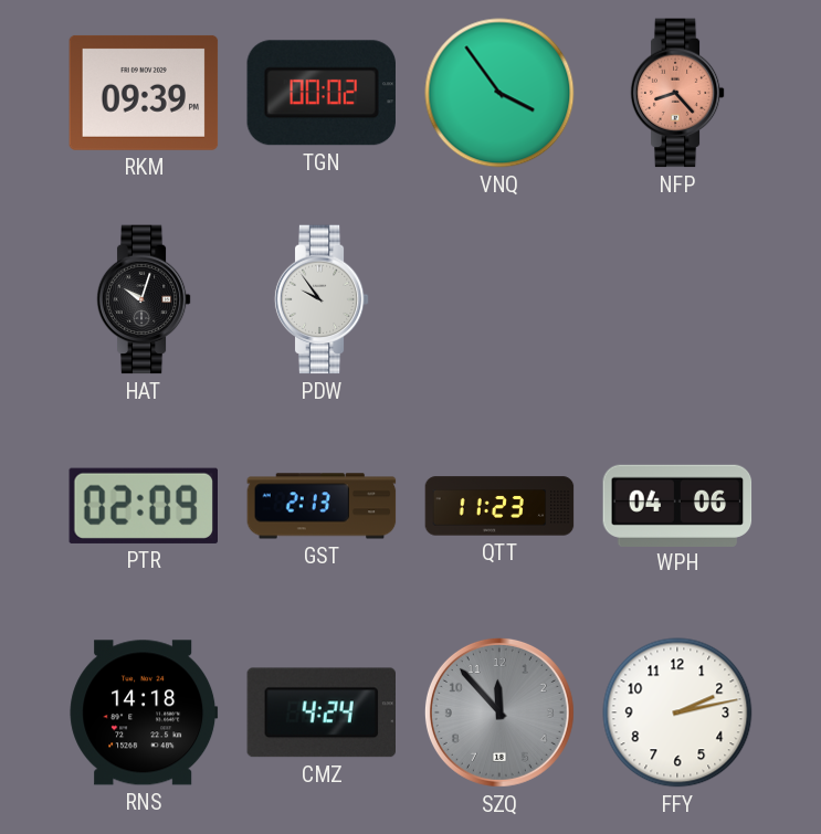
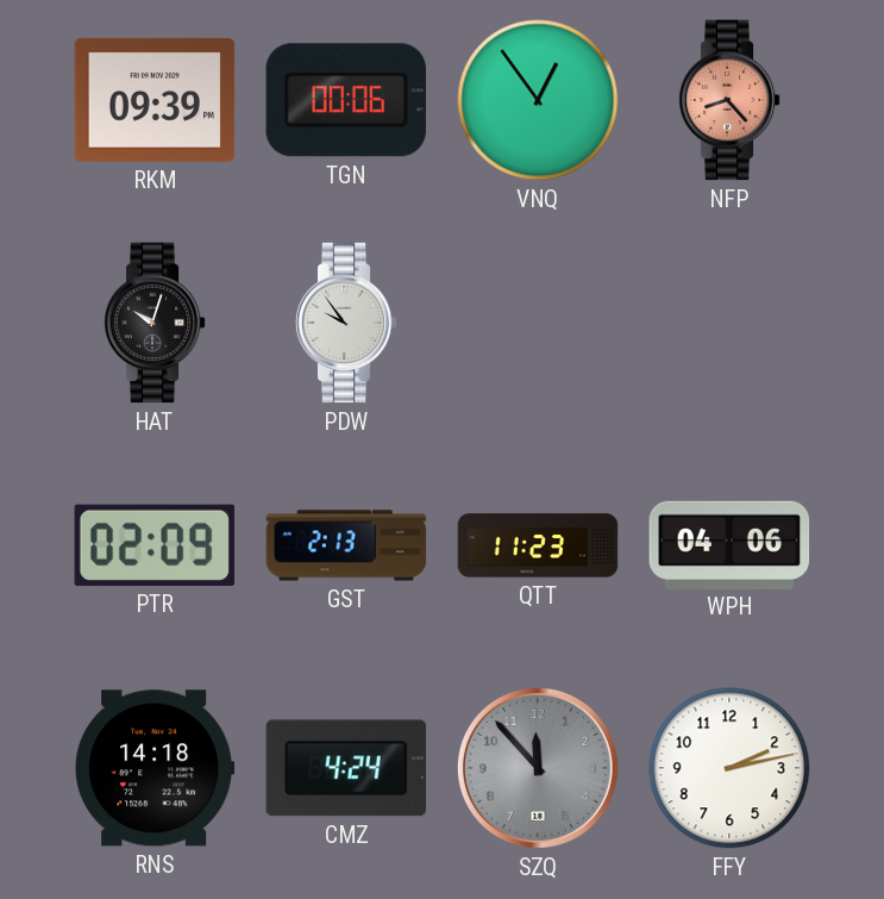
TGN: 00:02 -> 00:06
VNQ: 3:54 -> 12:54
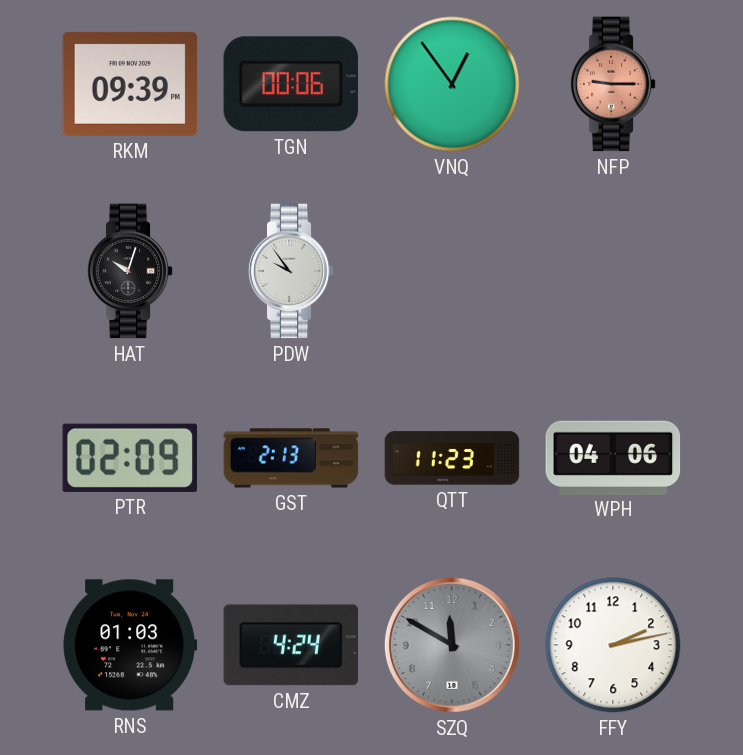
NFP: 8:23 -> 9:15
RNS: 14:18 -> 01:03
SZQ: 11:53 -> 11:50
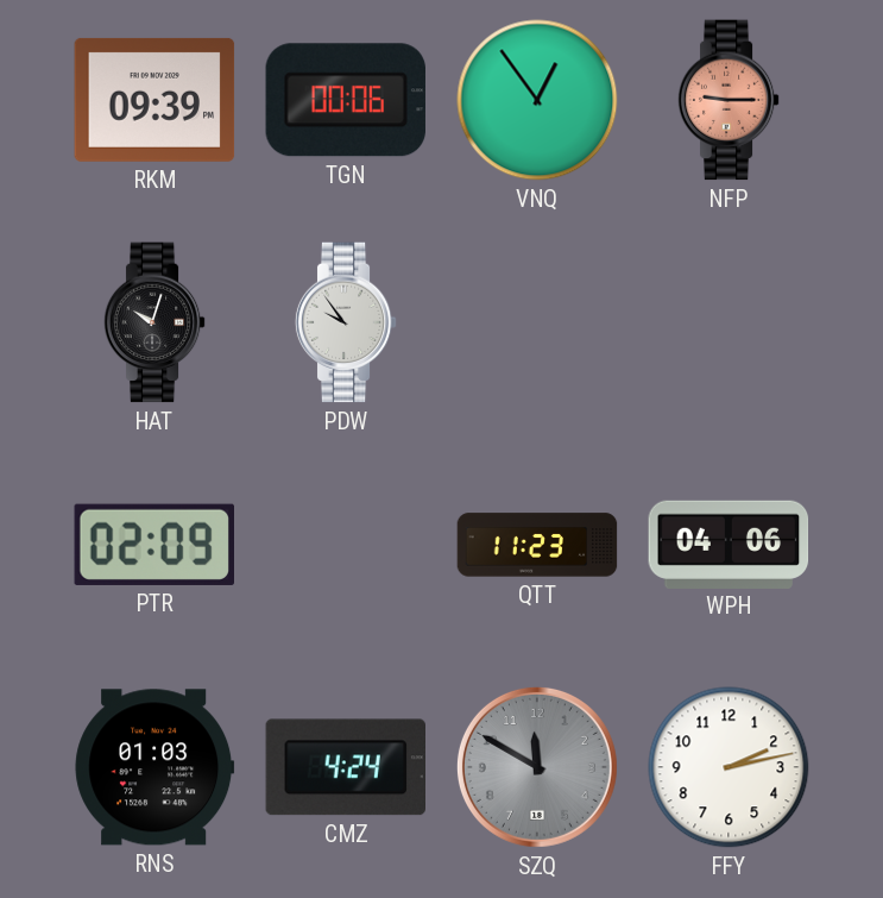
GST: 2:13 -> none
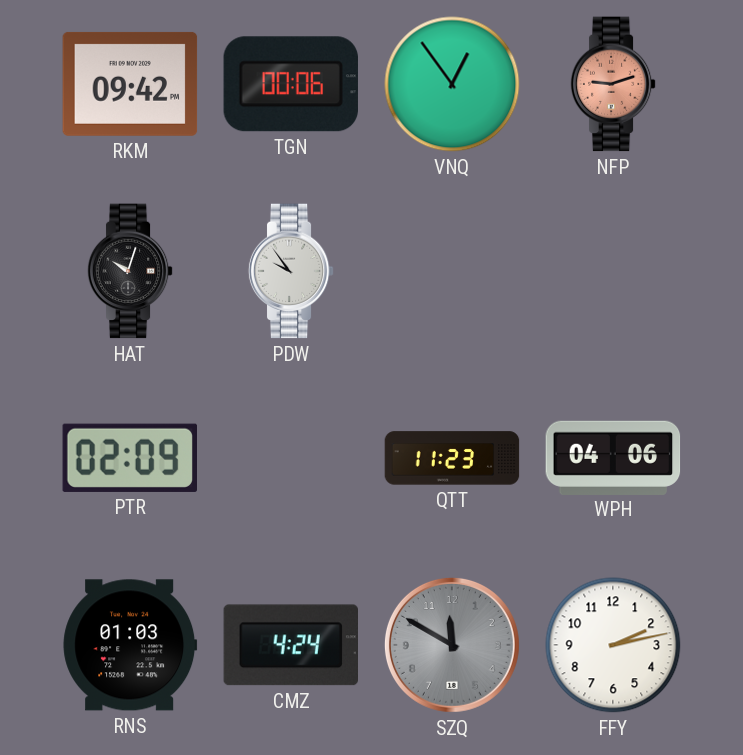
RKM: 09:39 -> 09:42
NFP: 9:15 -> 9:12
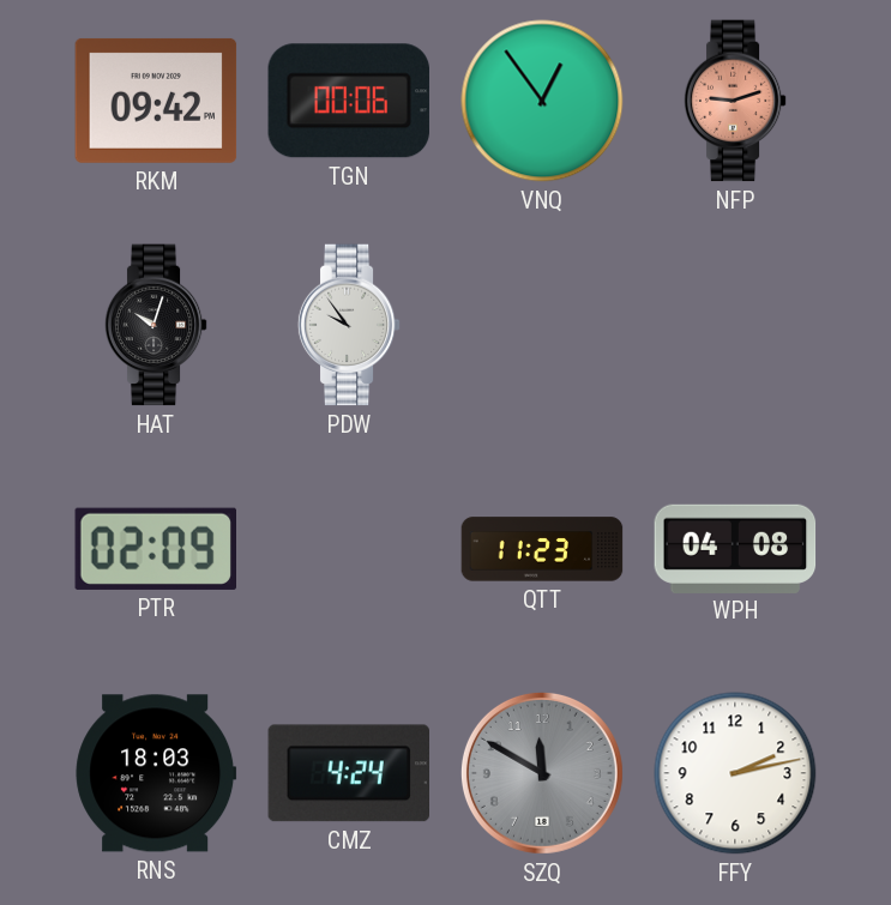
WPH: 04:06 -> 04:08
RNS: 01:03 -> 18:03
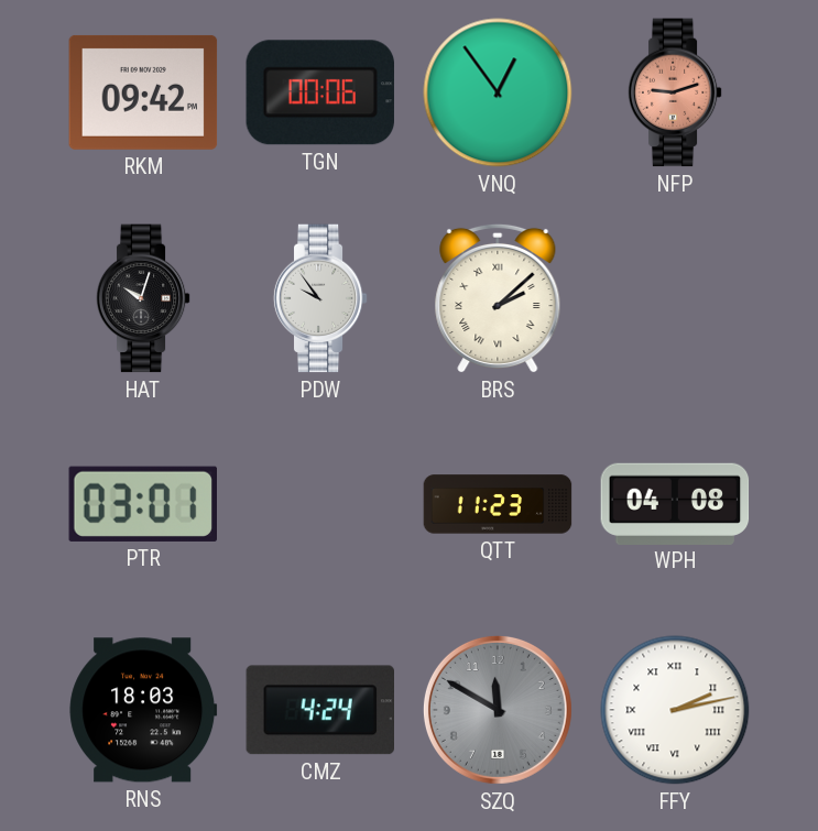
BRS: none -> 2:08
PTR: 02:09 -> 03:01
FFY numerals: Arabic -> Roman
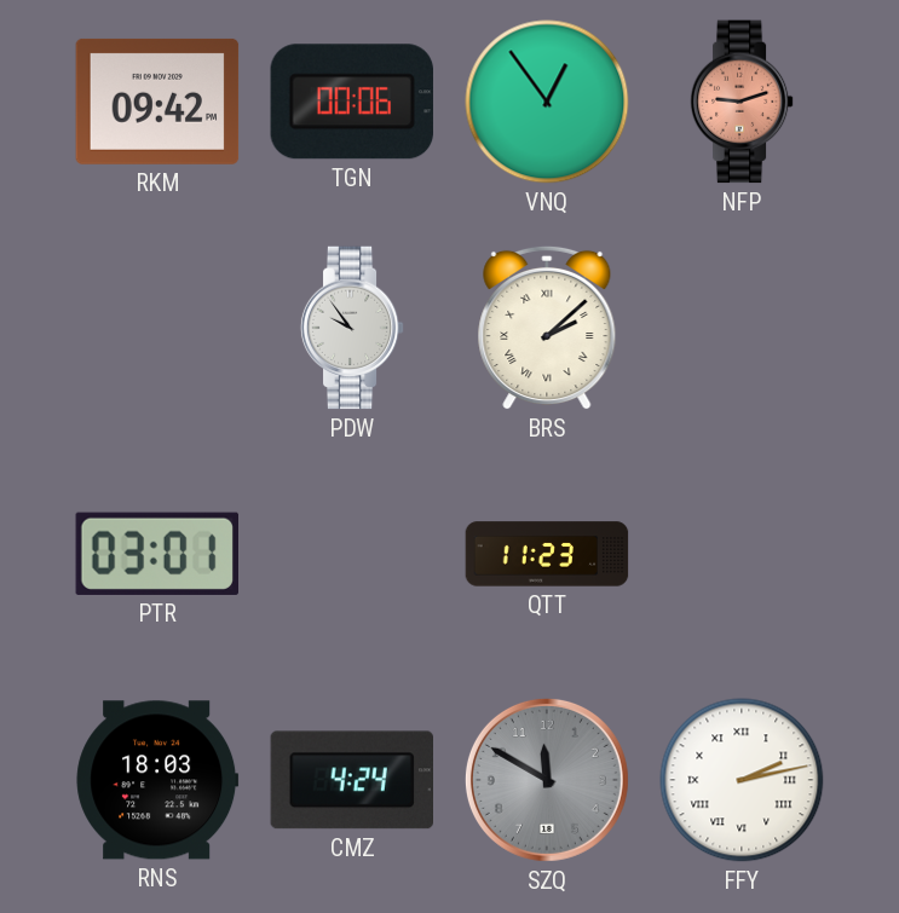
HAT: 10:03 -> none
WPH: 04:08 -> none
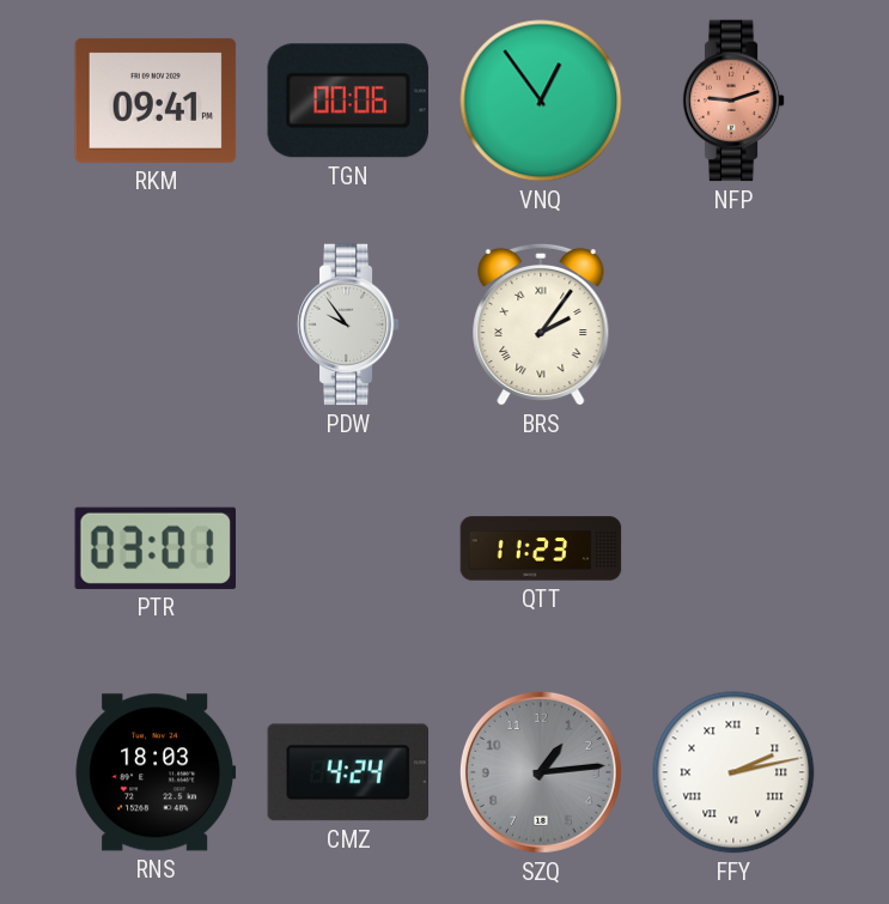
RKM: 09:42 -> 09:41
BRS: 2:08 -> 2:06
SZQ: 11:50 -> 1:14
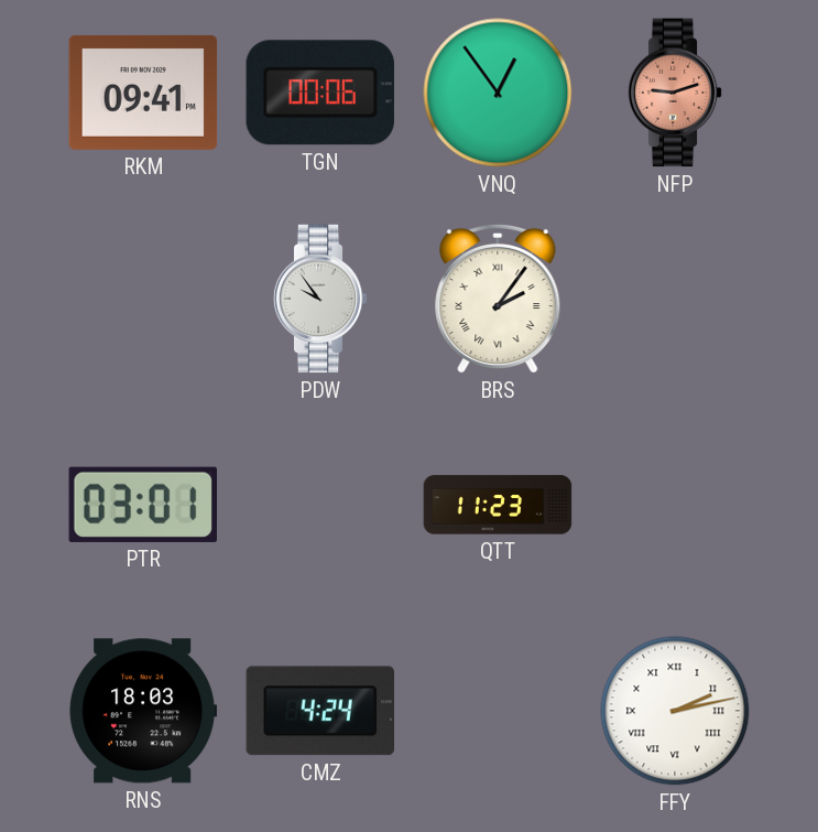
SZQ: 1:14 -> none
